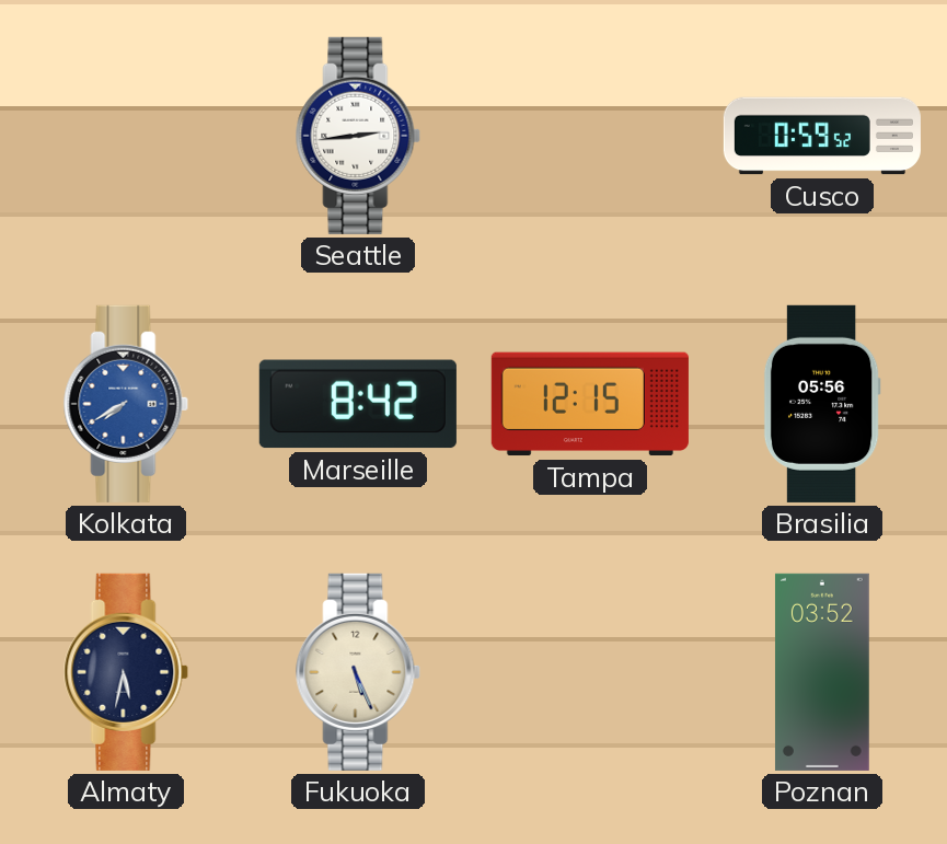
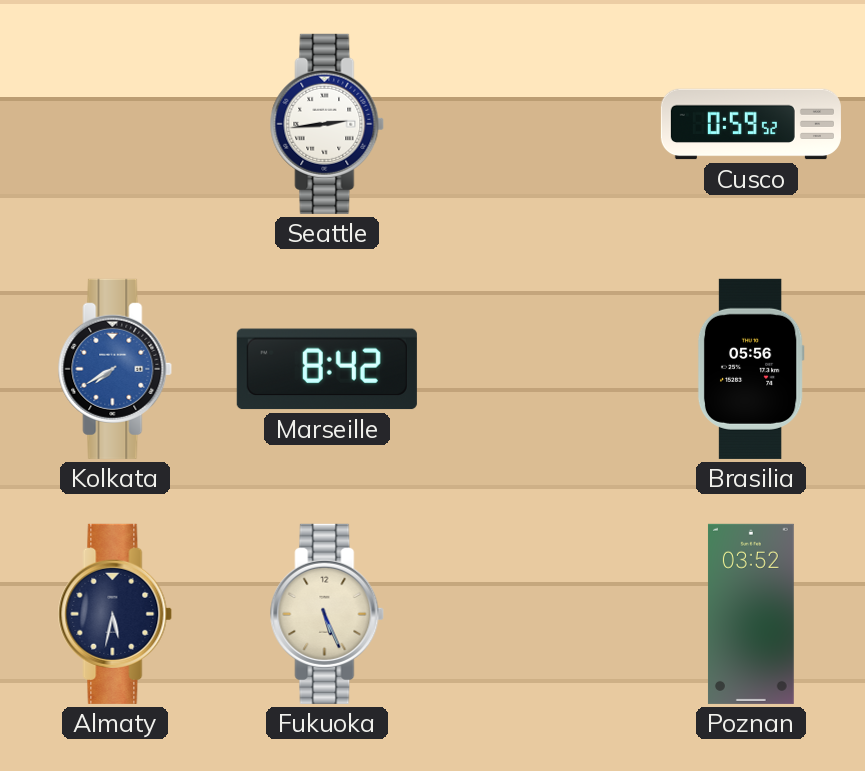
Tampa: 12:15 -> none
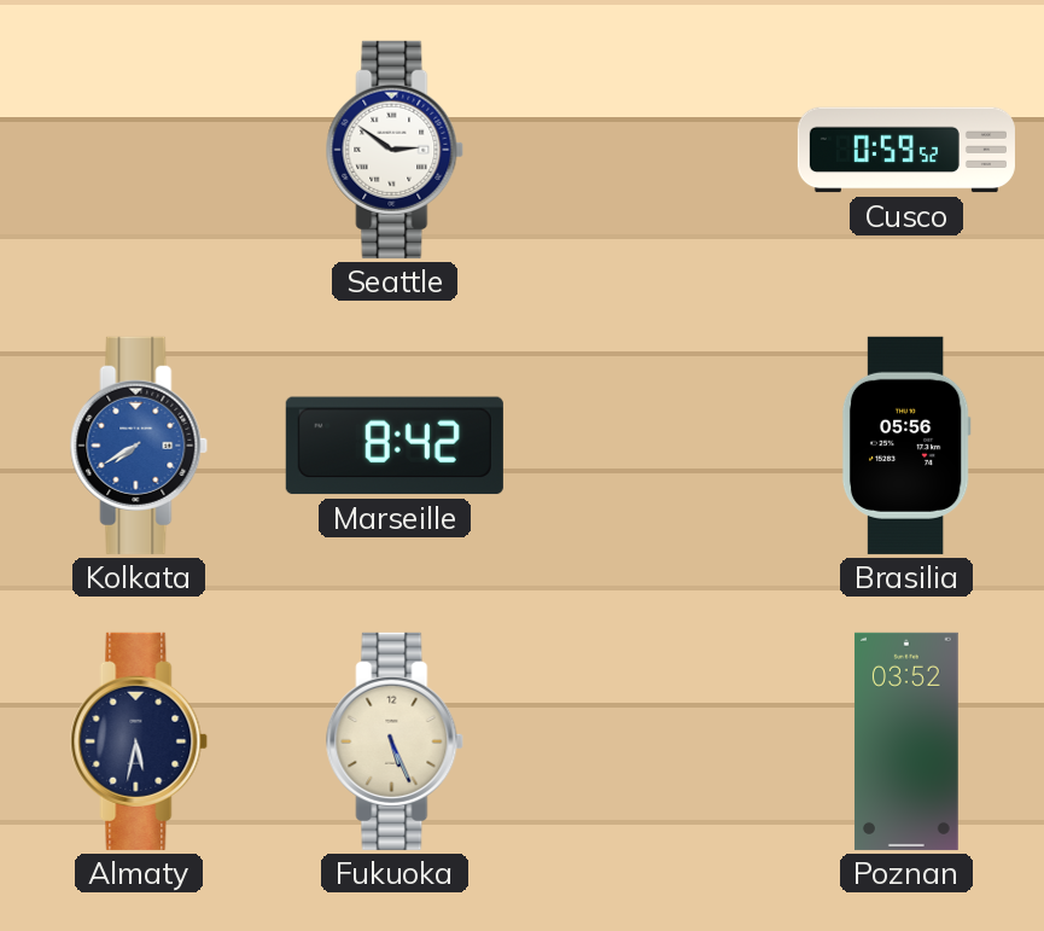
Seattle: 2:44 -> 2:51
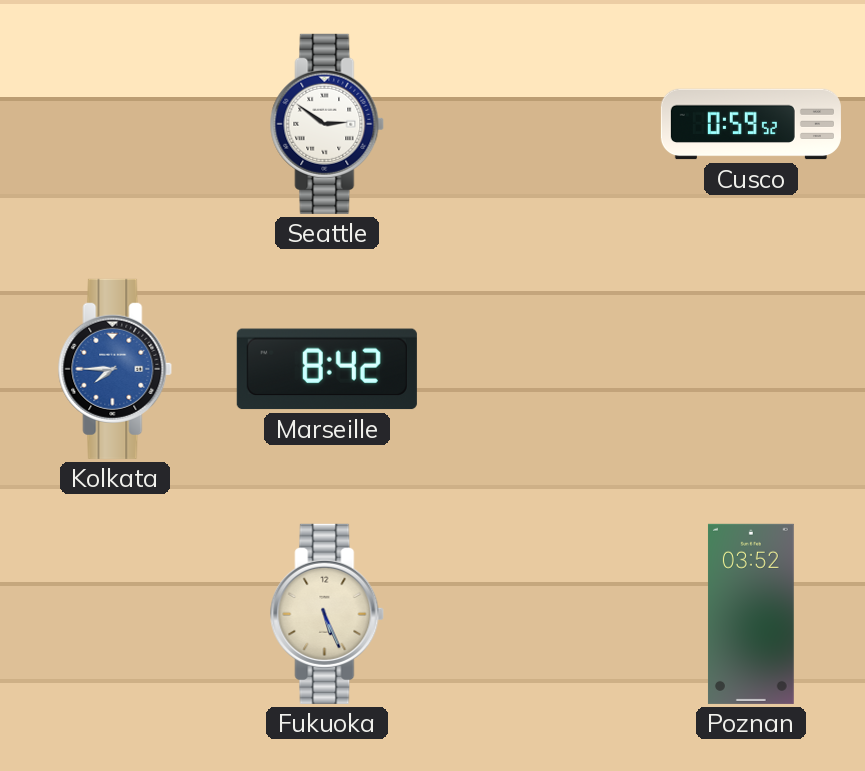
Kolkata: 7:40 -> 7:45
Brasilia: 05:56 -> none
Almaty: 5:32 -> none
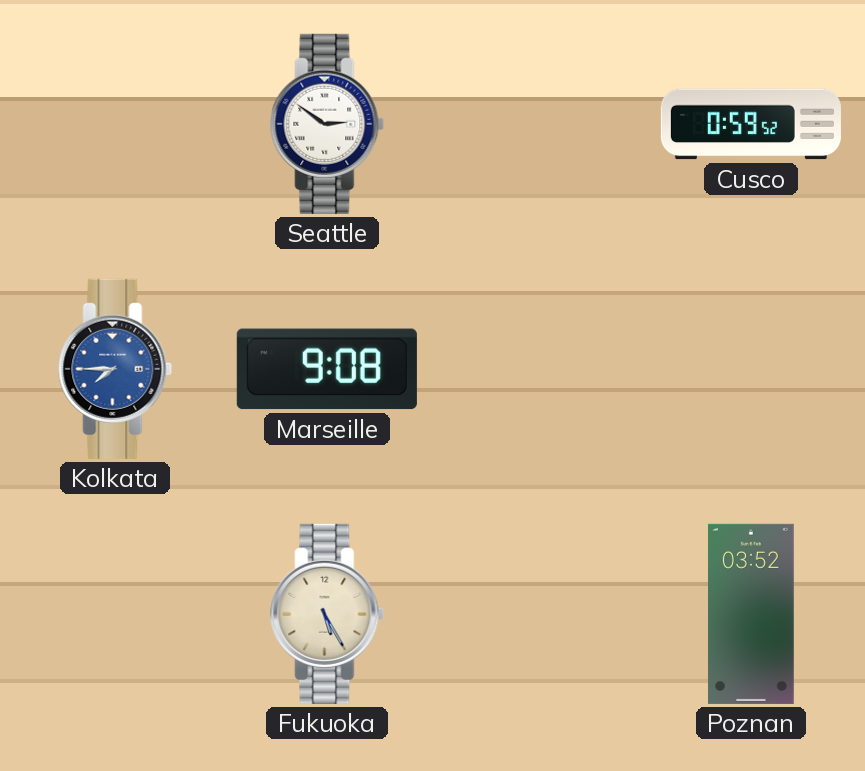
Marseille: 8:42 -> 9:08
Fukuoka: 5:26 -> 5:25
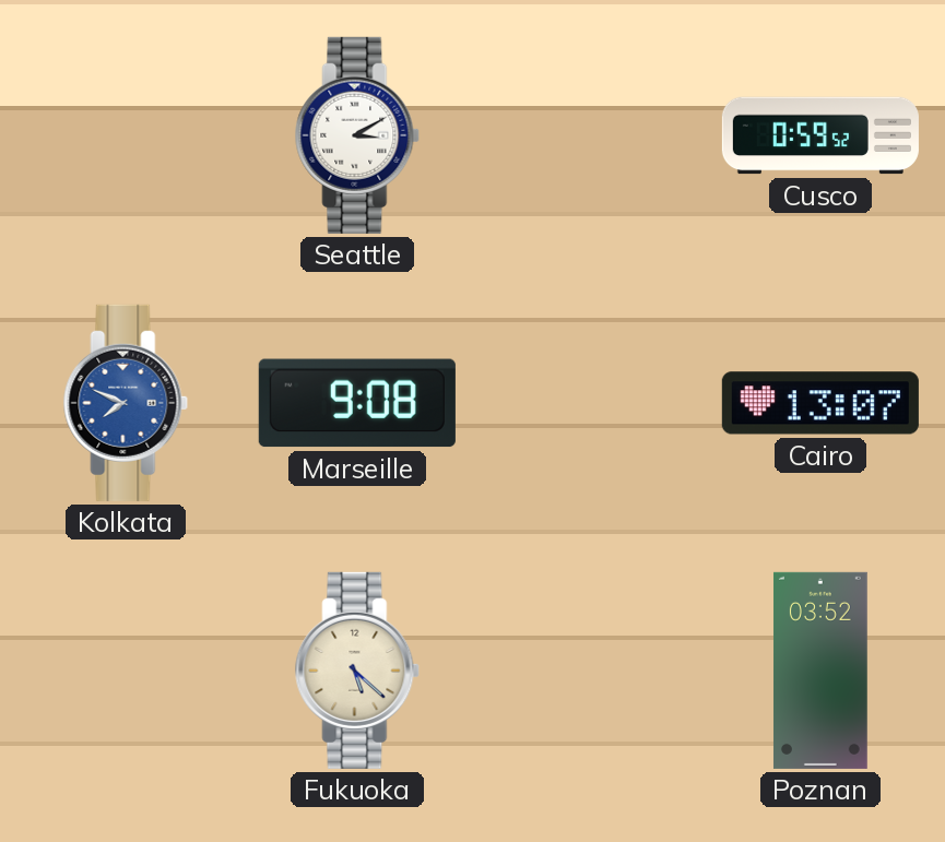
Seattle: 2:51 -> 3:10
Kolkata: 7:45 -> 7:49
Cairo: none -> 13:07
Fukuoka: 5:25 -> 5:22
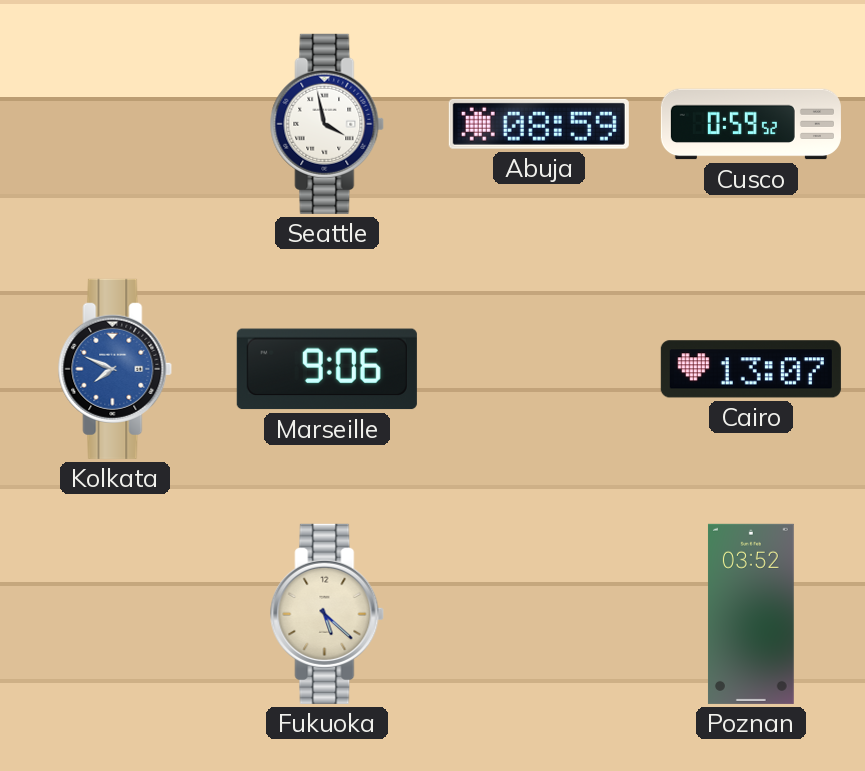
Seattle: 3:10 -> 3:58
Abuja: none -> 08:59
Marseille: 9:08 -> 9:06
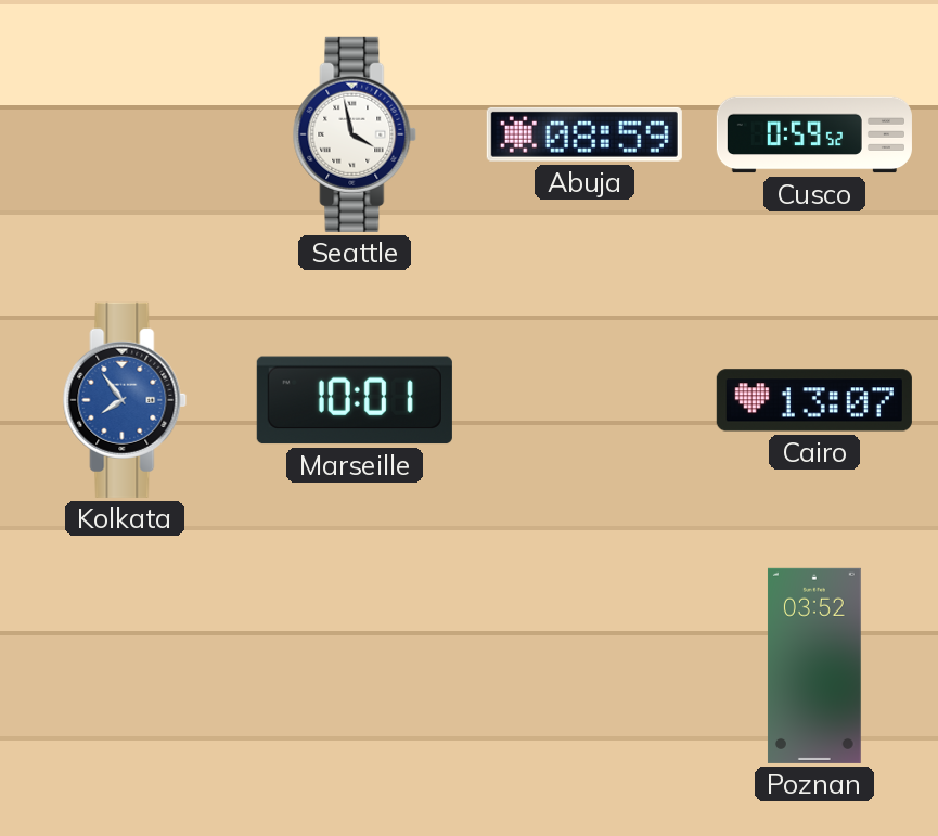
Kolkata: 7:49 -> 7:54
Marseille: 9:06 -> 10:01
Fukuoka: 5:22 -> none
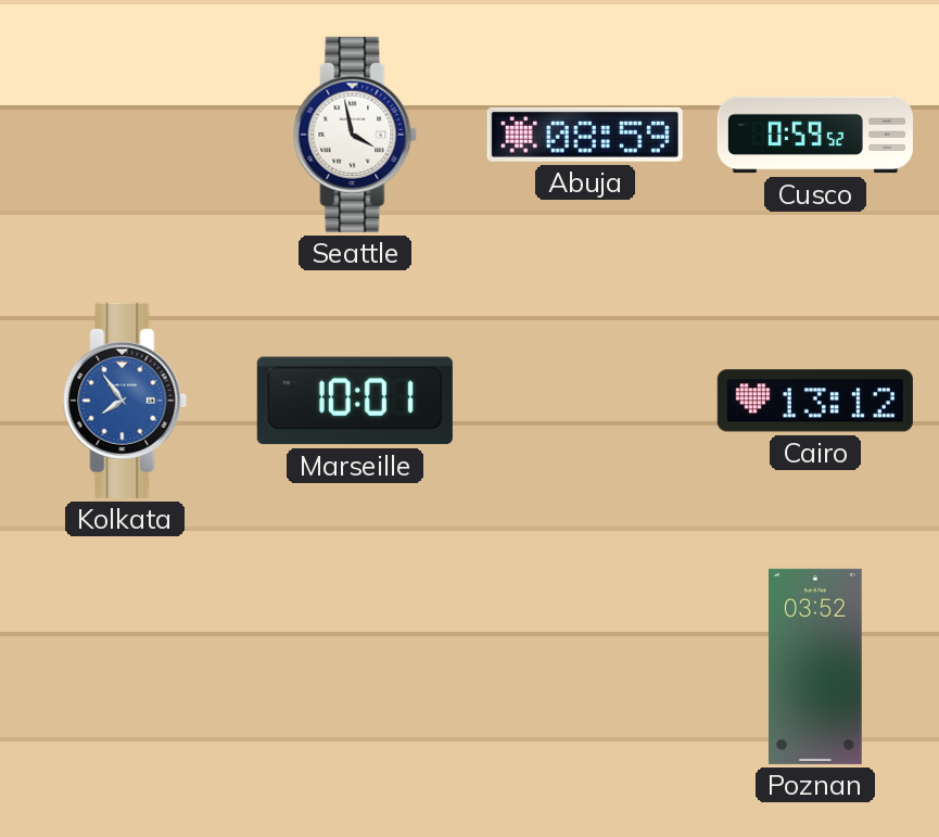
Cairo: 13:07 -> 13:12
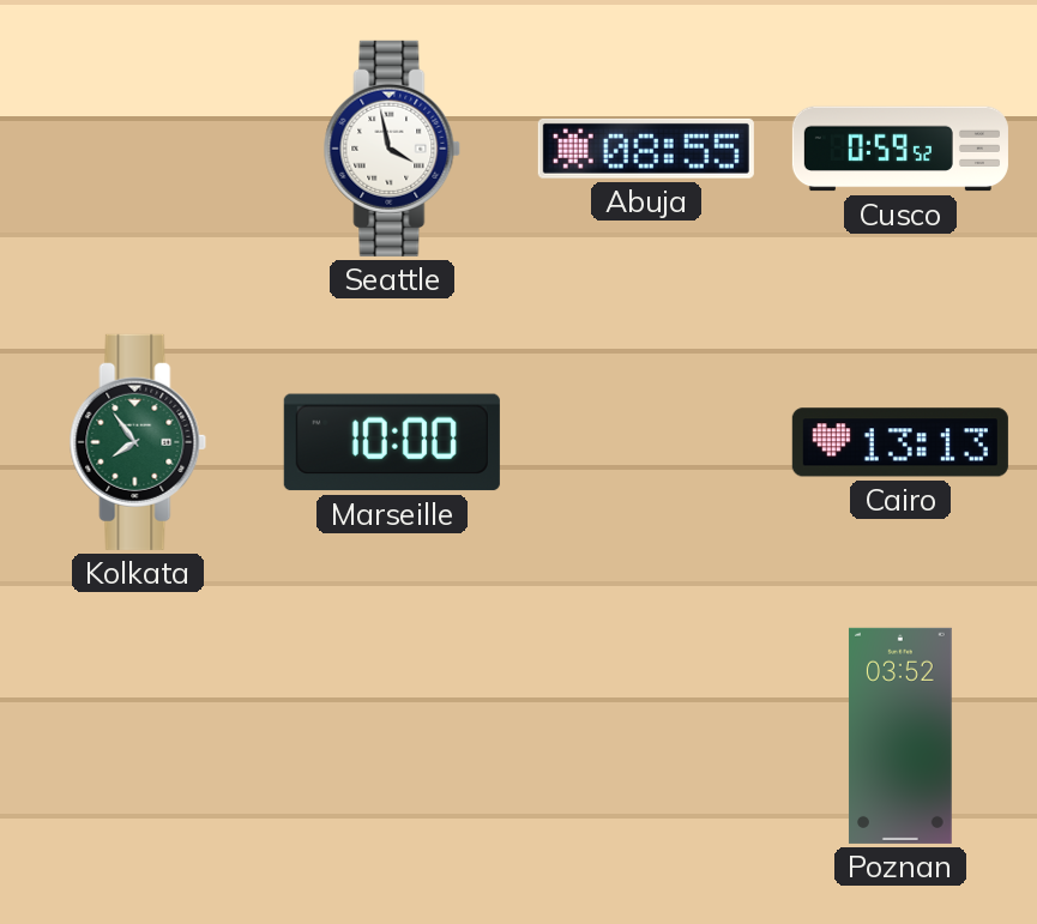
Abuja: 08:59 -> 08:55
Kolkata dial: blue -> green
Marseille: 10:01 -> 10:00
Cairo: 13:12 -> 13:13
